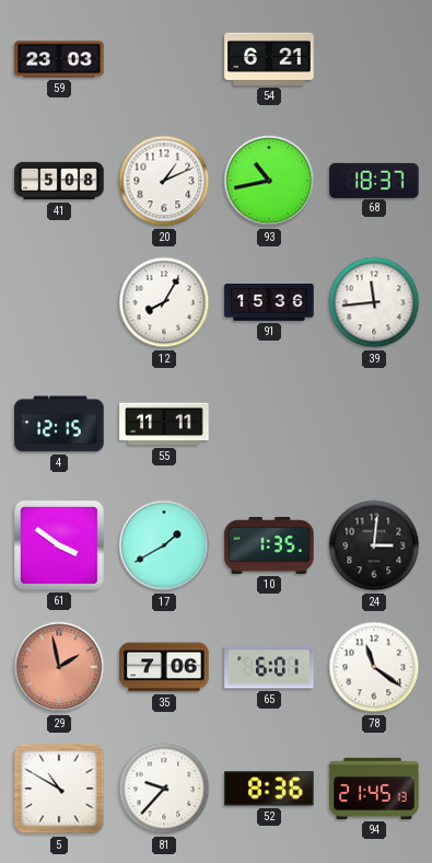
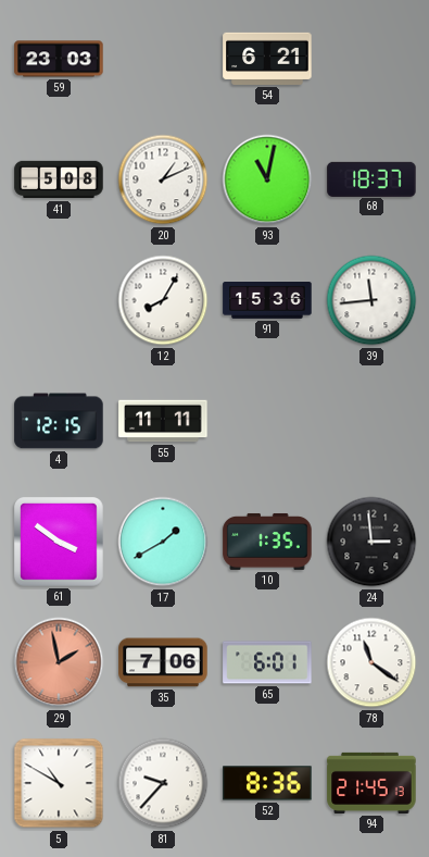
93: 10:43 -> 11:02
24: 3:01 -> 2:59
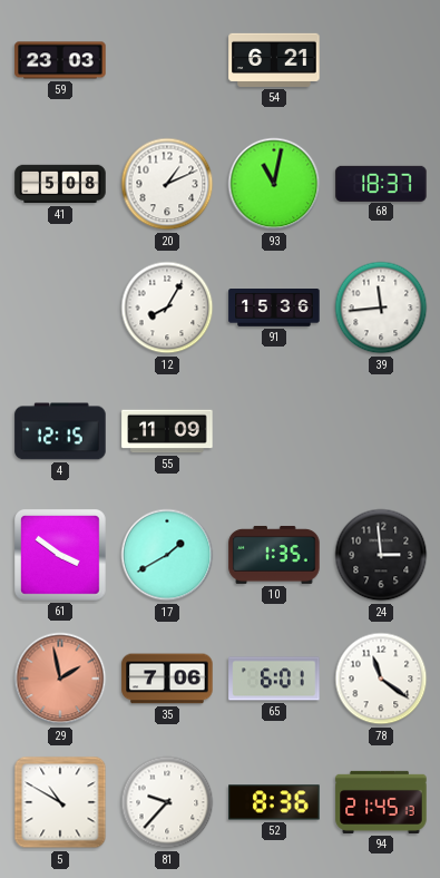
55: 11:11 -> 11:09
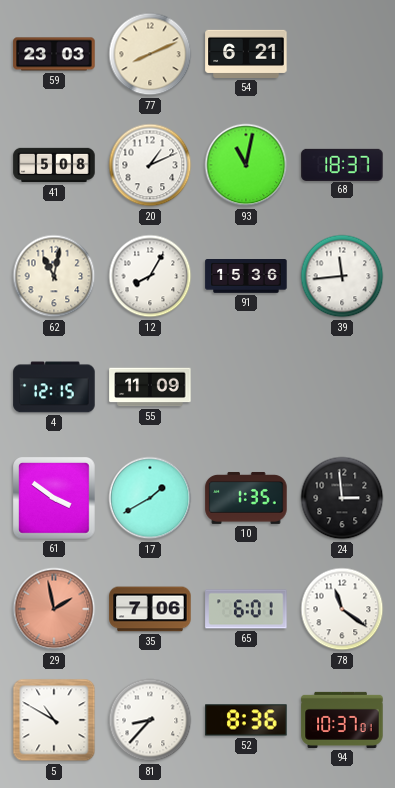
77: none -> 8:11
62: none -> 11:02
81: 9:37 -> 8:37
94: 21:45 -> 10:37
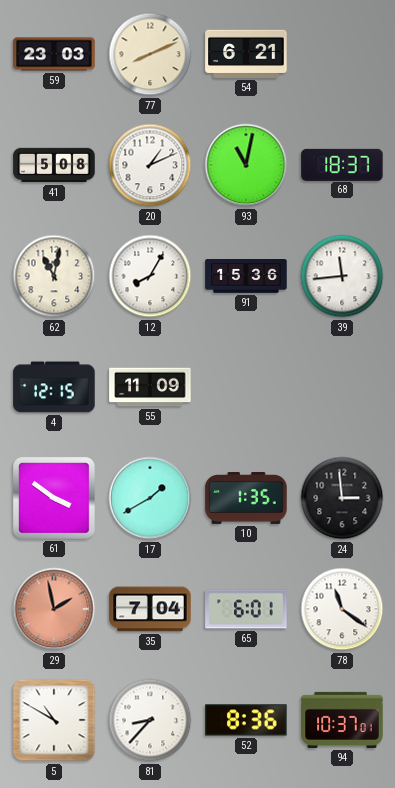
35: 7:06 -> 7:04
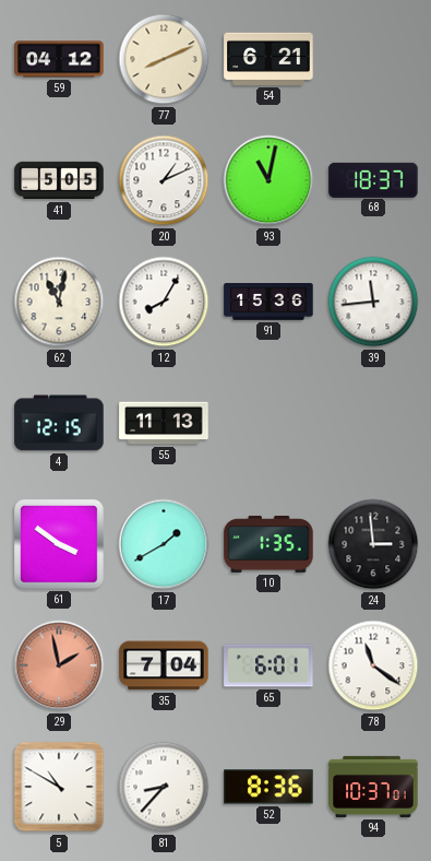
59: 23:03 -> 04:12
41: 5:08 -> 5:05
55: 11:09 -> 11:13
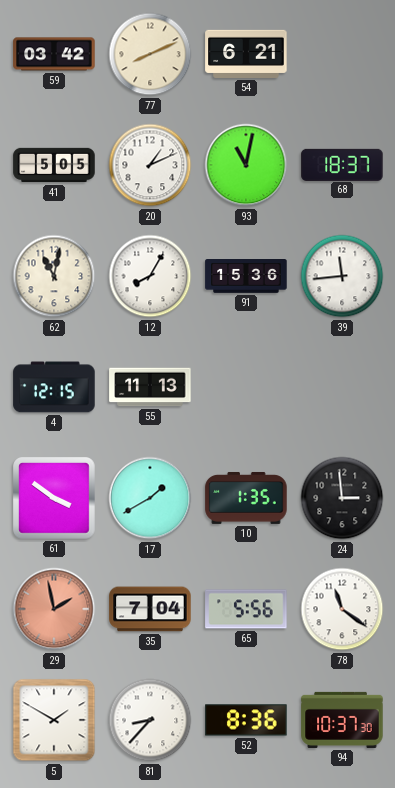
59: 04:12 -> 03:42
65: 6:01 -> 5:56
5: 10:50 -> 1:50
94: 10:37:01 -> 10:37:30
